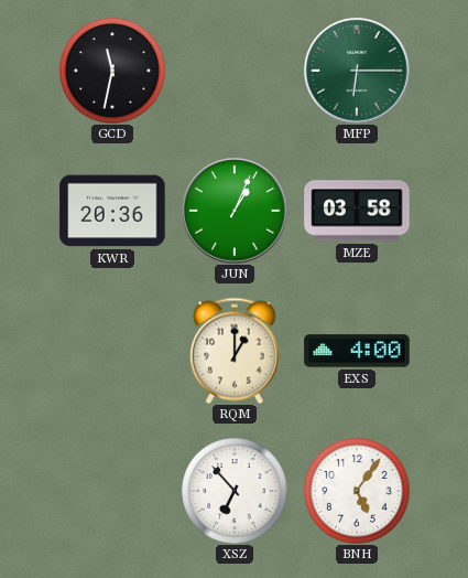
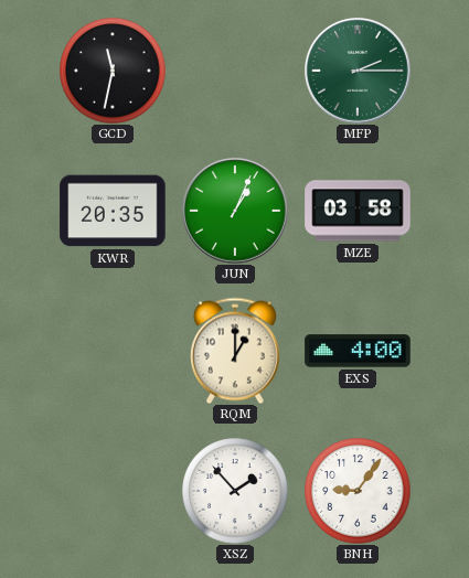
MFP: 6:15 -> 2:15
KWR: 20:36 -> 20:35
XSZ: 6:53 -> 1:53
BNH: 5:06 -> 9:06
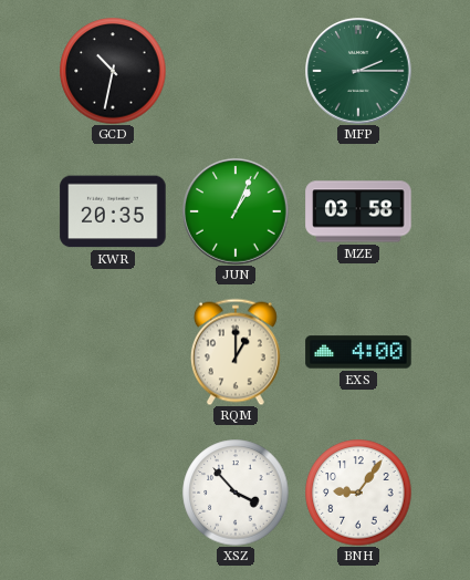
GCD: 11:32 -> 10:32
XSZ: 1:53 -> 3:53
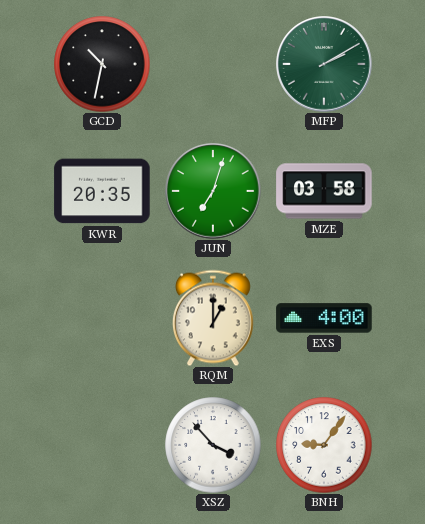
MFP: 2:15 -> 2:10
JUN: 1:04 -> 7:03
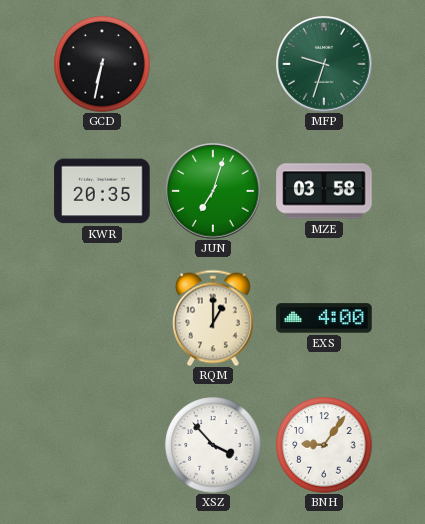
GCD: 10:32 -> 6:32
MFP: 2:10 -> 9:33
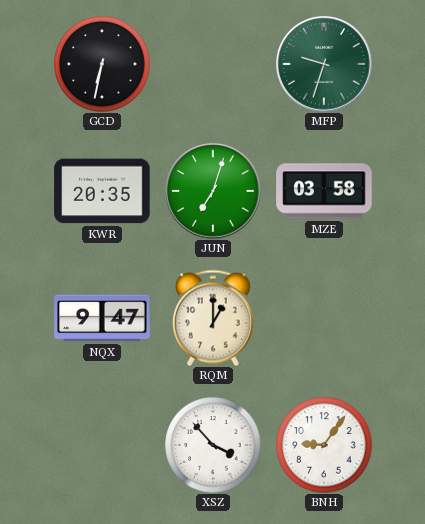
NQX: none -> 9:47
EXS: 4:00 -> none
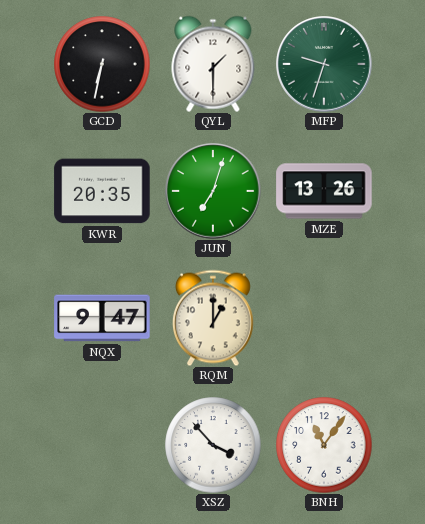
QYL: none -> 1:30
MZE: 03:58 -> 13:26
BNH: 9:06 -> 11:06
